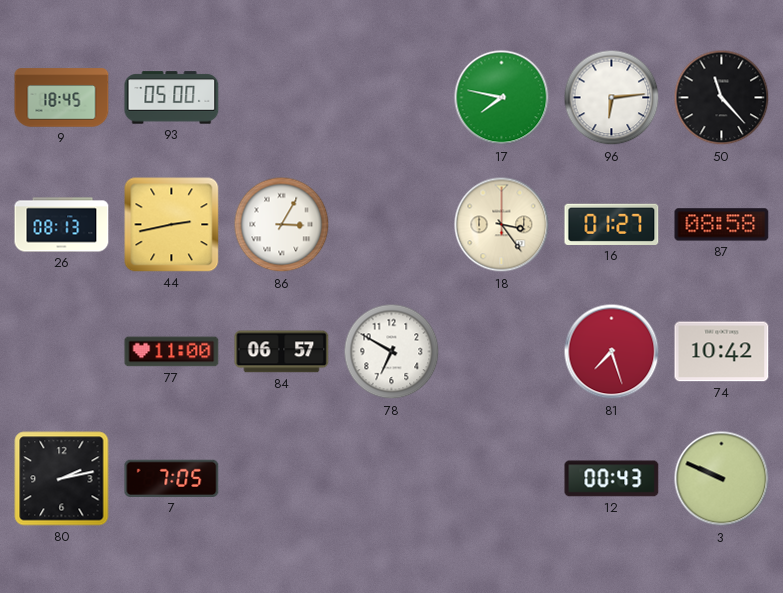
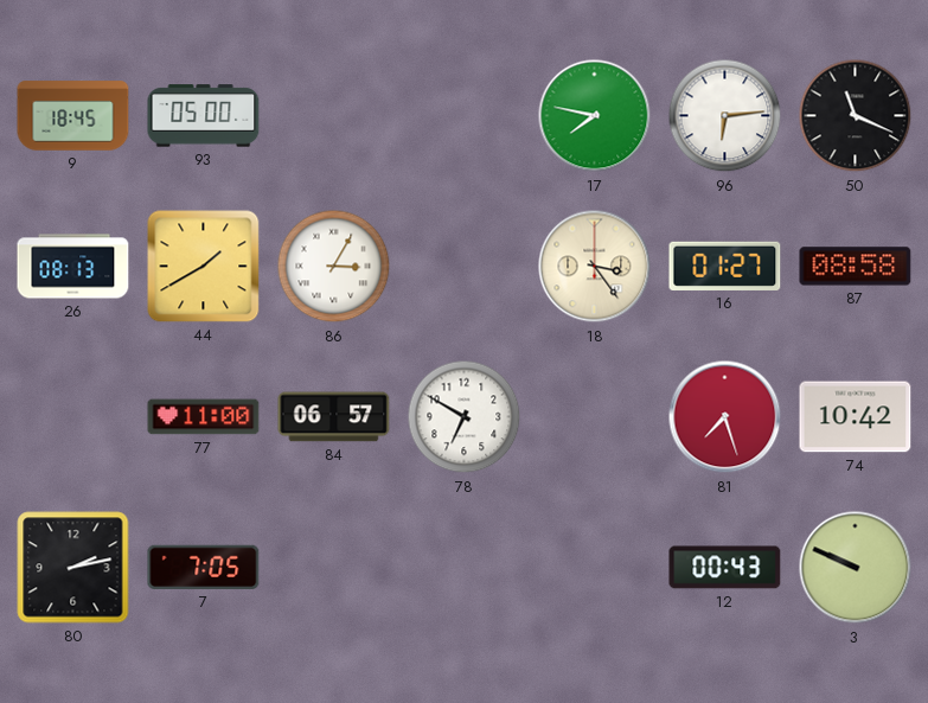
50: 11:23 -> 11:19
44: 2:43 -> 1:40
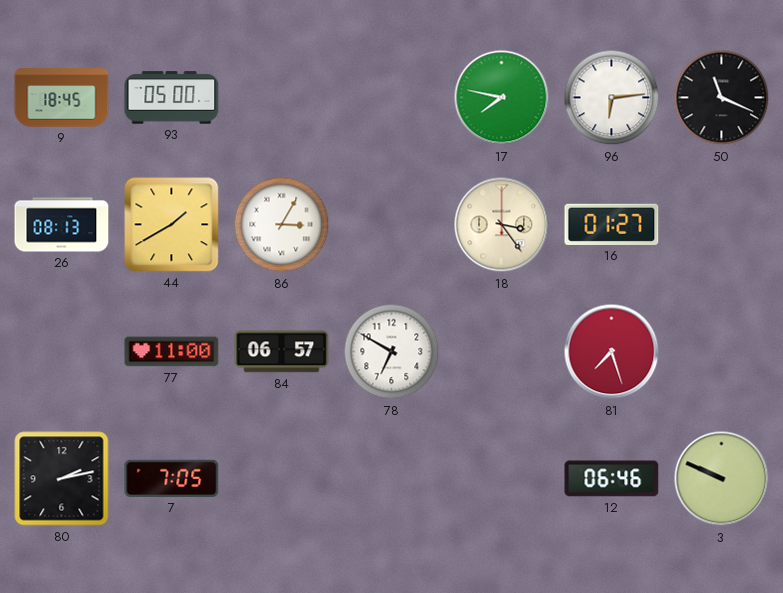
87: 08:58 -> none
74: 10:42 -> none
12: 00:43 -> 06:46
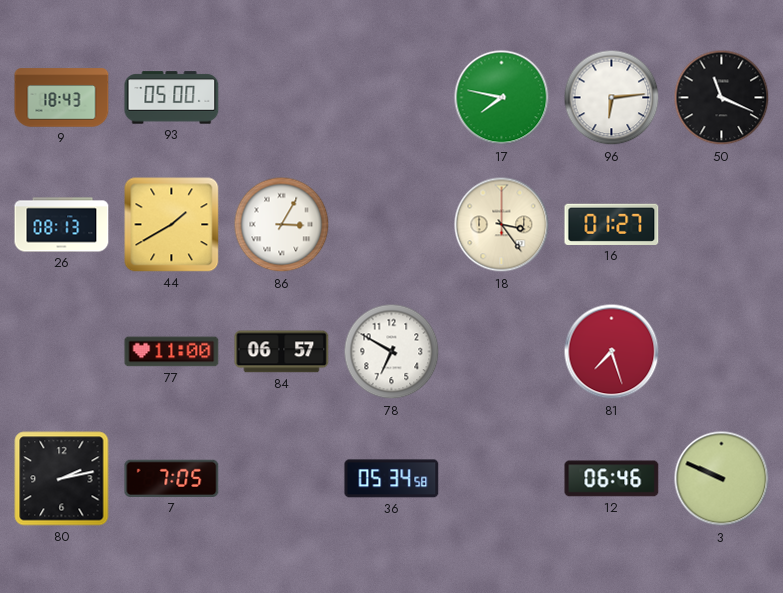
9: 18:45 -> 18:43
36: none -> 05:34
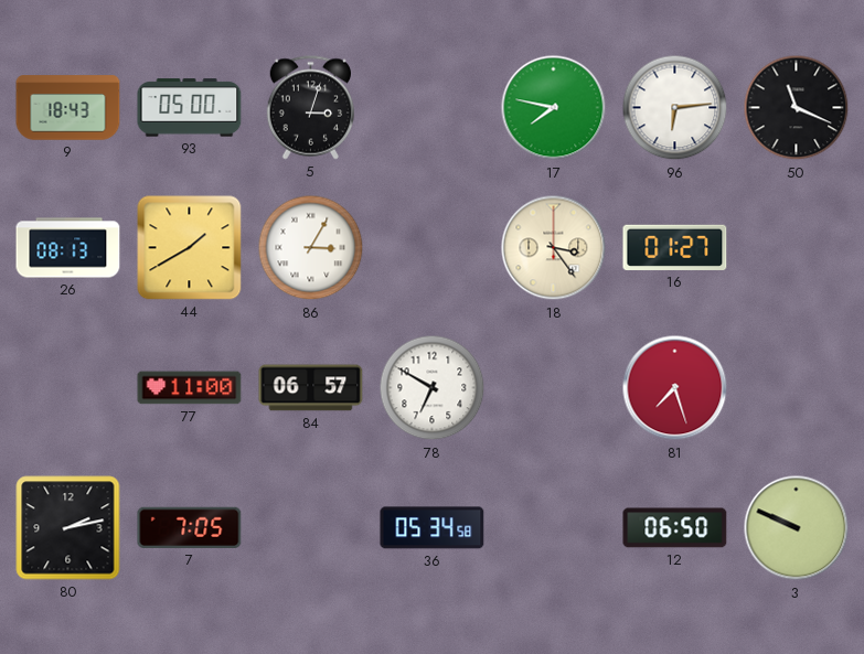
5: none -> 3:03
12: 06:46 -> 06:50
